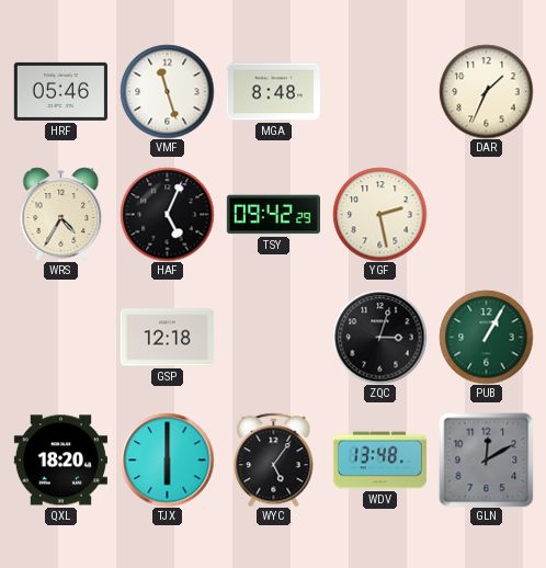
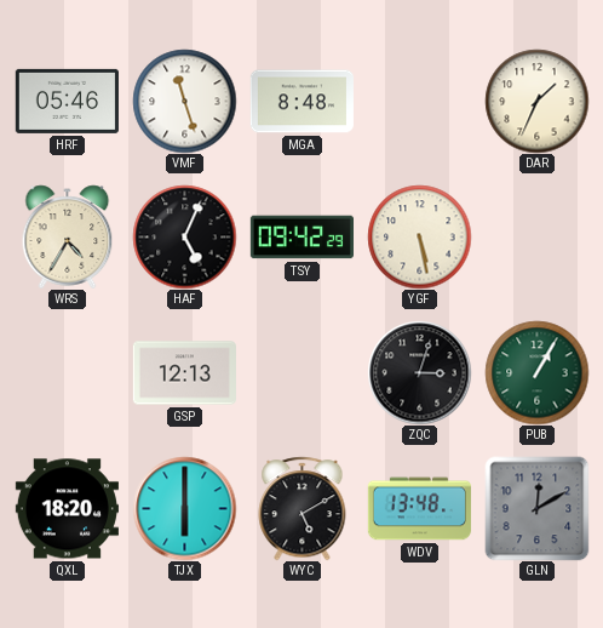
YGF: 2:28 -> 5:28
GSP: 12:18 -> 12:13
WYC: 5:06 -> 5:10
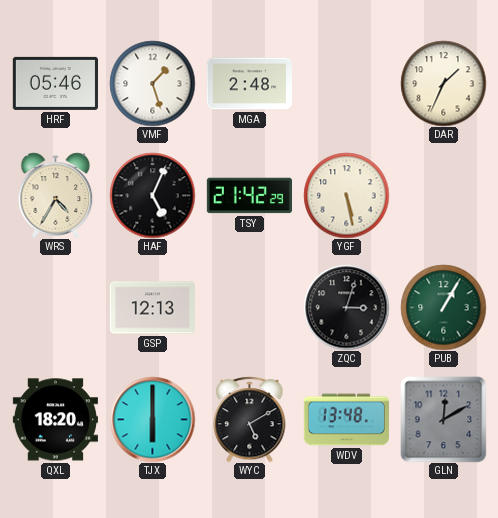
VMF: 11:27 -> 1:27
MGA: 8:48 -> 2:48
TSY: 09:42 -> 21:42
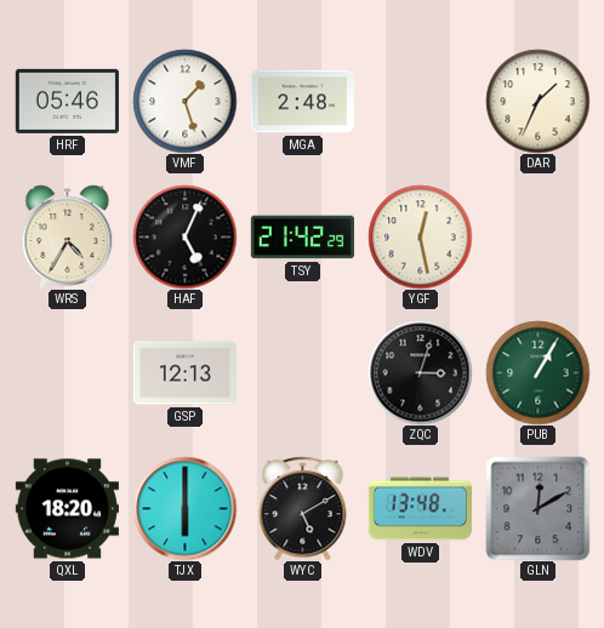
YGF: 5:28 -> 12:28
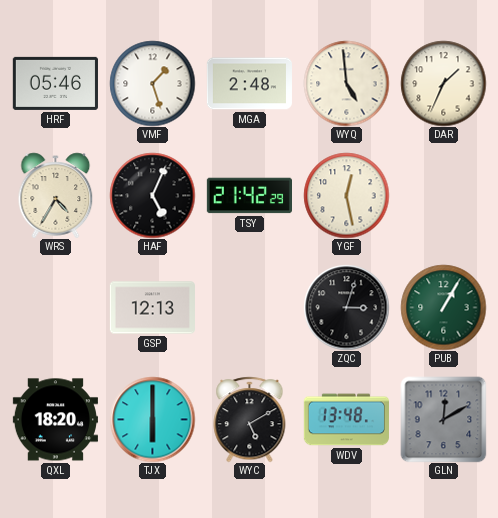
WYQ: none -> 4:59
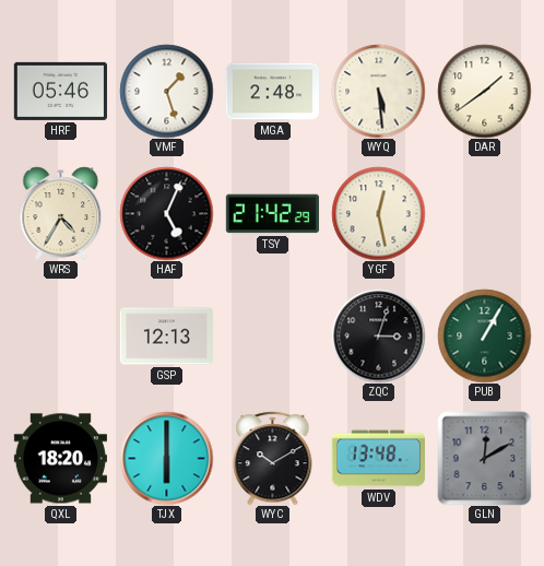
WYQ: 4:59 -> 5:29
DAR: 1:34 -> 1:39
WYC: 5:10 -> 10:10
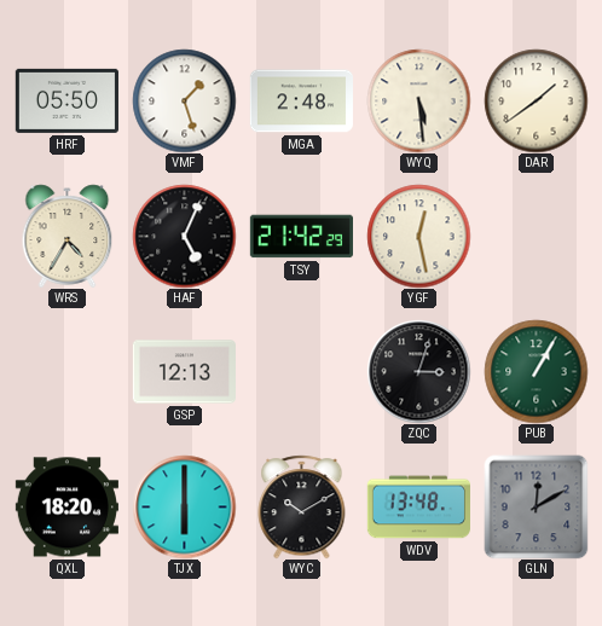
HRF: 05:46 -> 05:50
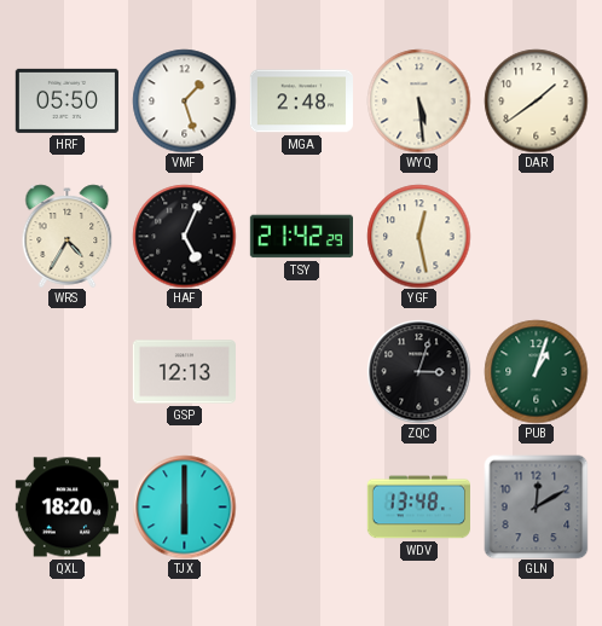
PUB: 1:05 -> 1:03
WYC: 10:10 -> none
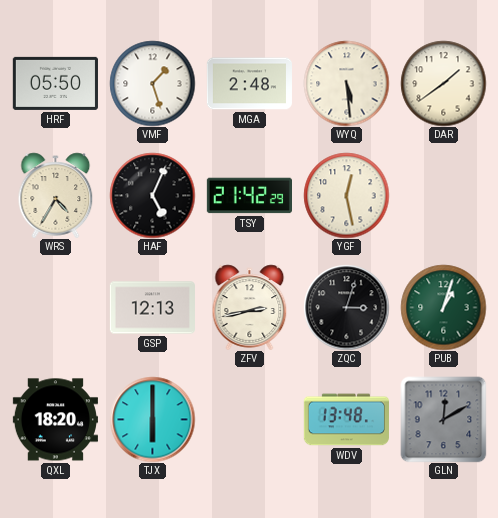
ZFV: none -> 2:43
